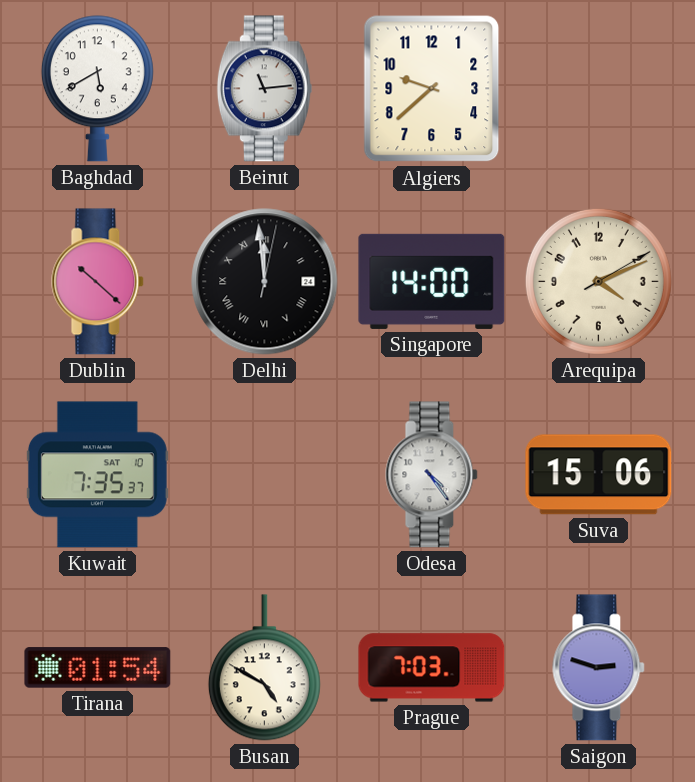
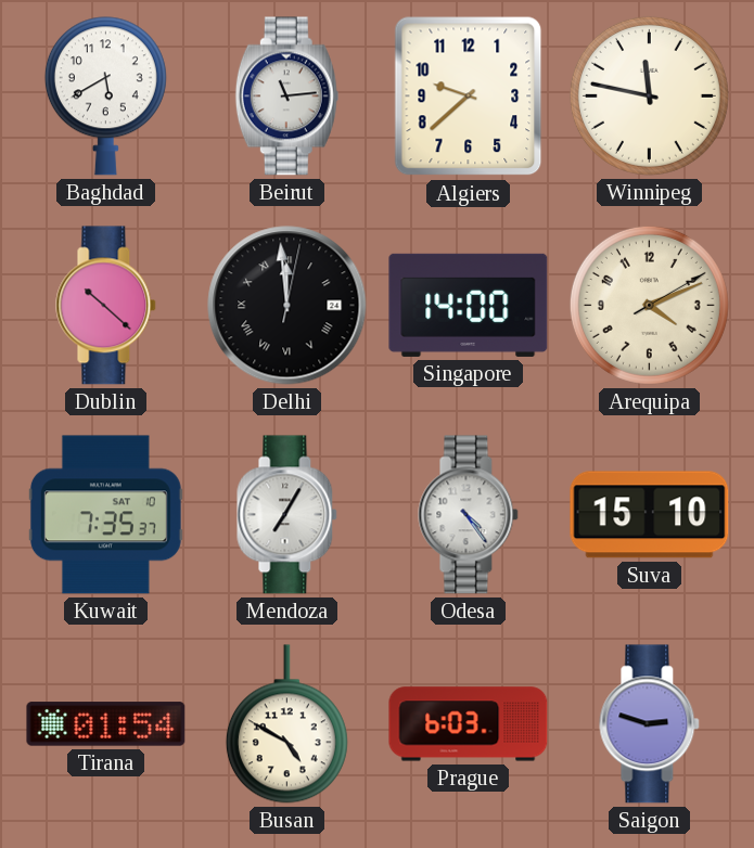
Winnipeg: none -> 11:47
Mendoza: none -> 7:05
Suva: 15:06 -> 15:10
Prague: 7:03 -> 6:03
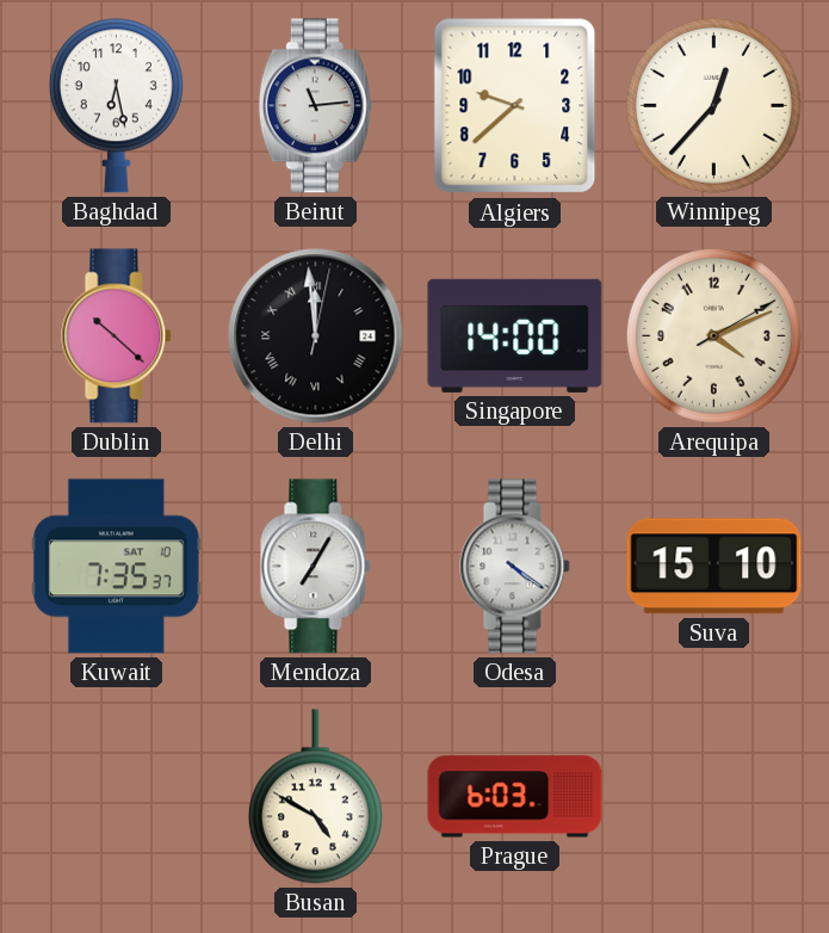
Baghdad: 5:40 -> 6:28
Winnipeg: 11:47 -> 12:37
Odesa: 4:24 -> 4:21
Tirana: 01:54 -> none
Saigon: 2:48 -> none
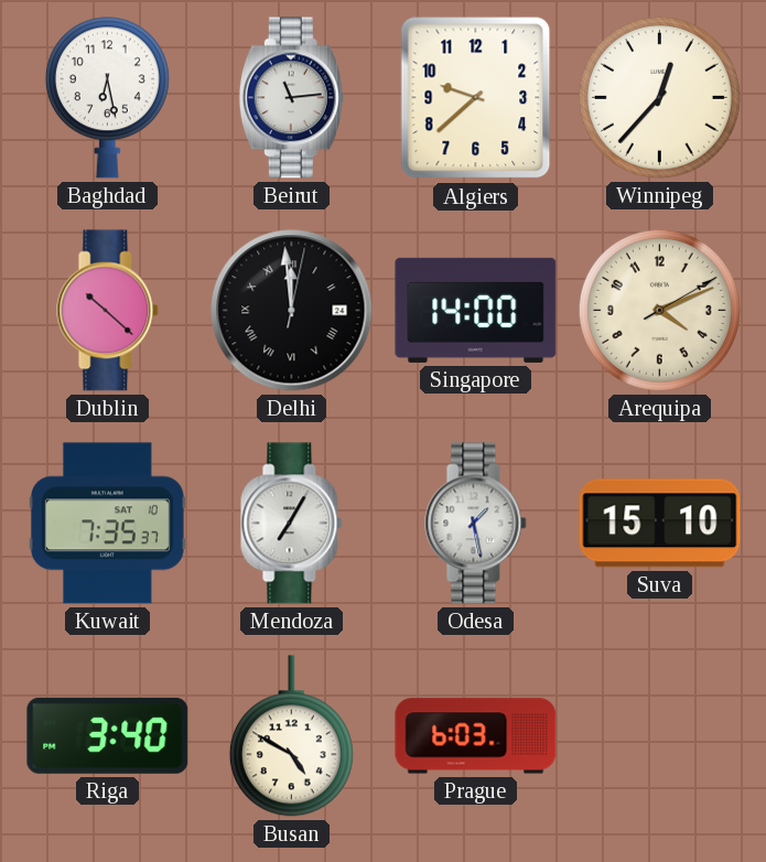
Odesa: 4:21 -> 1:28
Riga: none -> 3:40
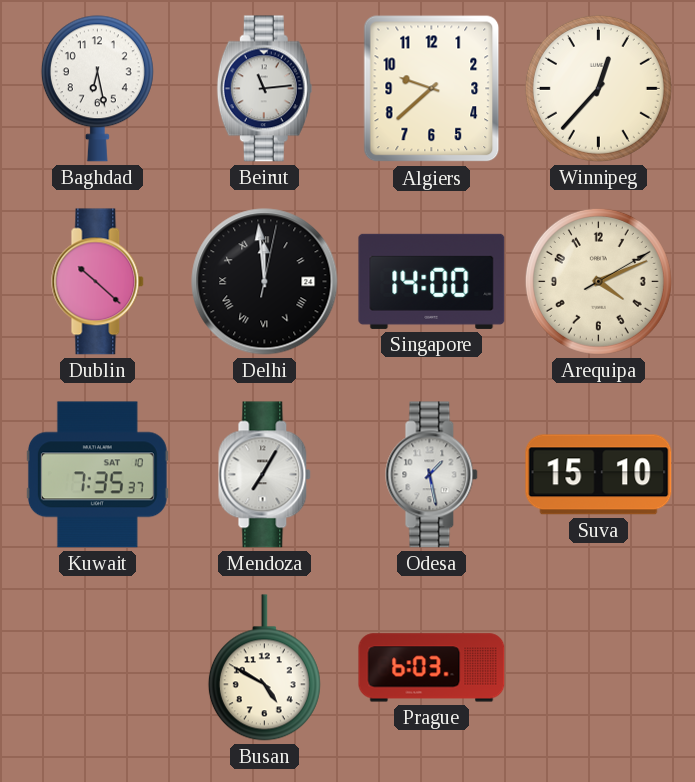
Riga: 3:40 -> none
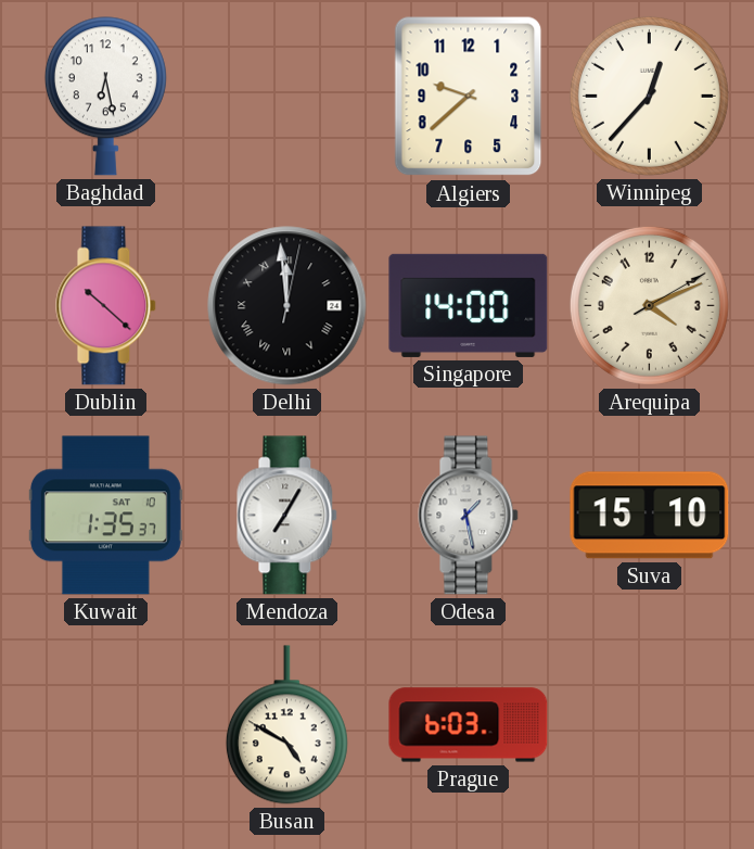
Beirut: 11:14 -> none
Kuwait: 7:35 -> 1:35
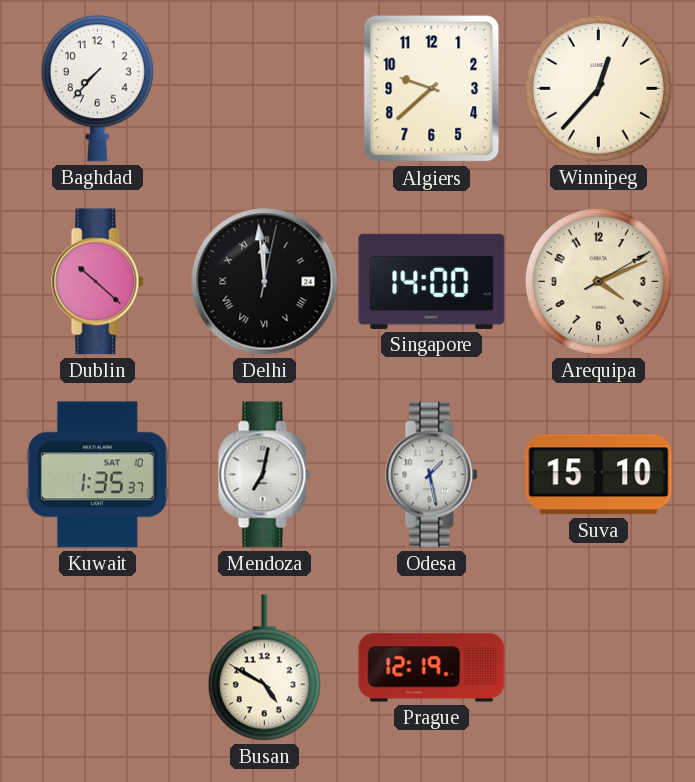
Baghdad: 6:28 -> 7:37
Mendoza: 7:05 -> 7:02
Prague: 6:03 -> 12:19
